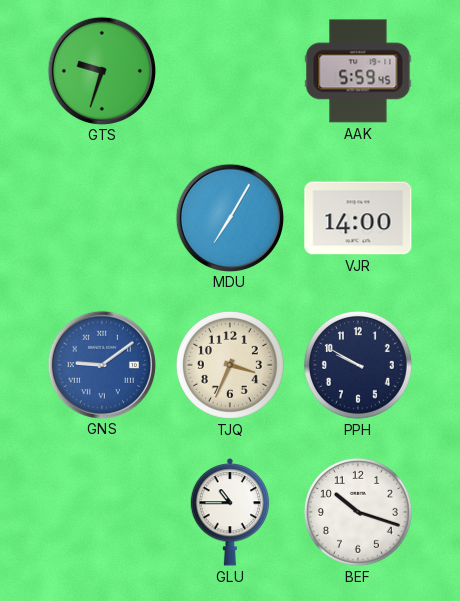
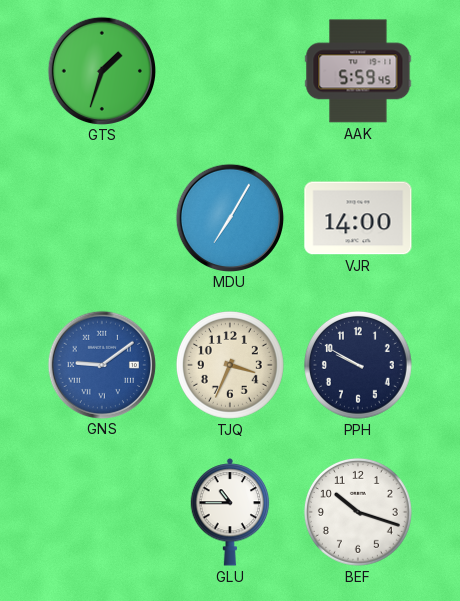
GTS: 9:33 -> 1:33
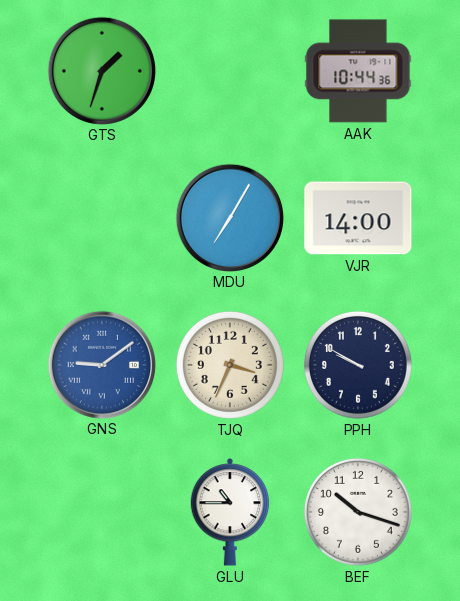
AAK: 5:59 -> 10:44
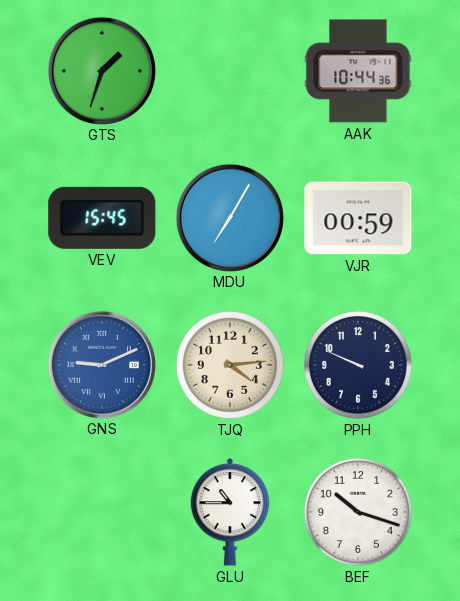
VEV: none -> 15:45
VJR: 14:00 -> 00:59
GNS: 9:09 -> 9:11
TJQ: 3:34 -> 4:14
PPH: 9:50 -> 9:49
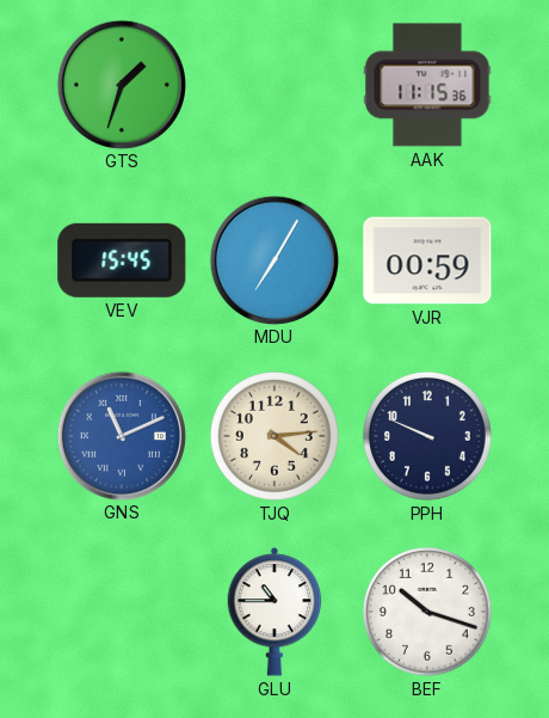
AAK: 10:44 -> 11:15
GNS: 9:11 -> 11:11
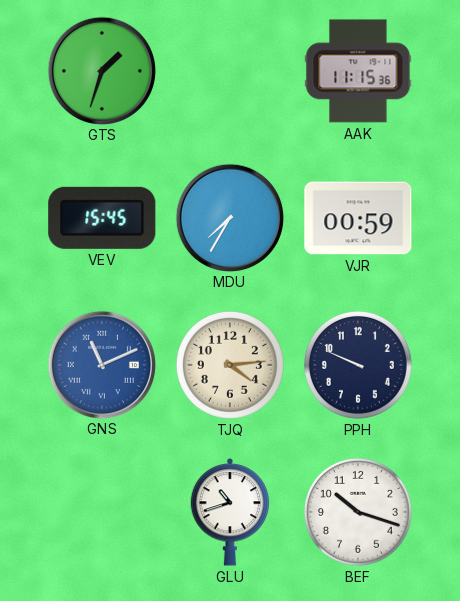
MDU: 7:05 -> 7:35
GLU: 10:45 -> 10:42
